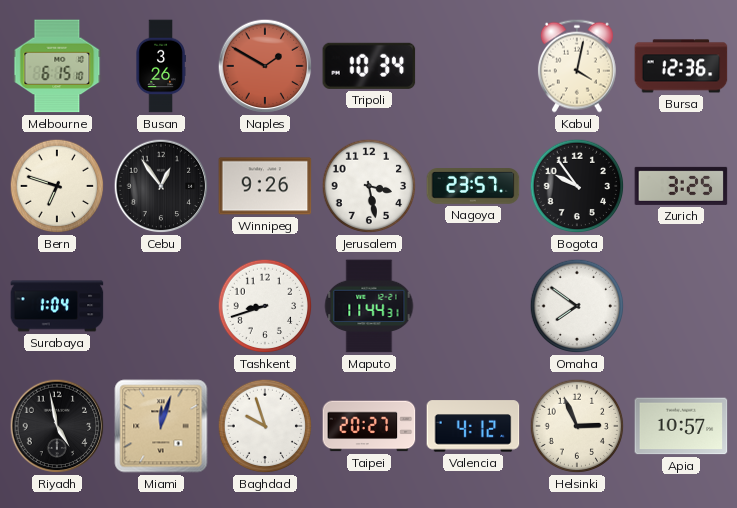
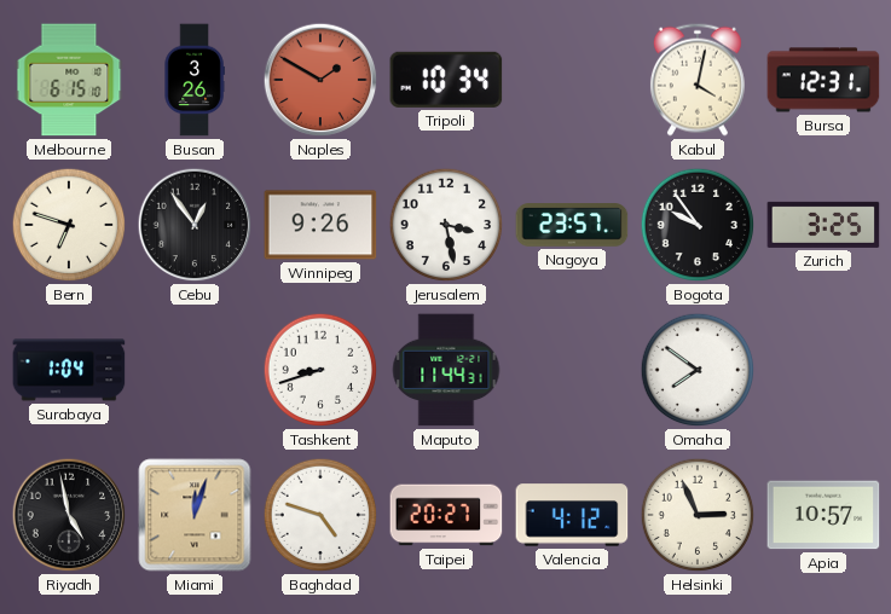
Bursa: 12:36 -> 12:31
Baghdad: 9:57 -> 4:48
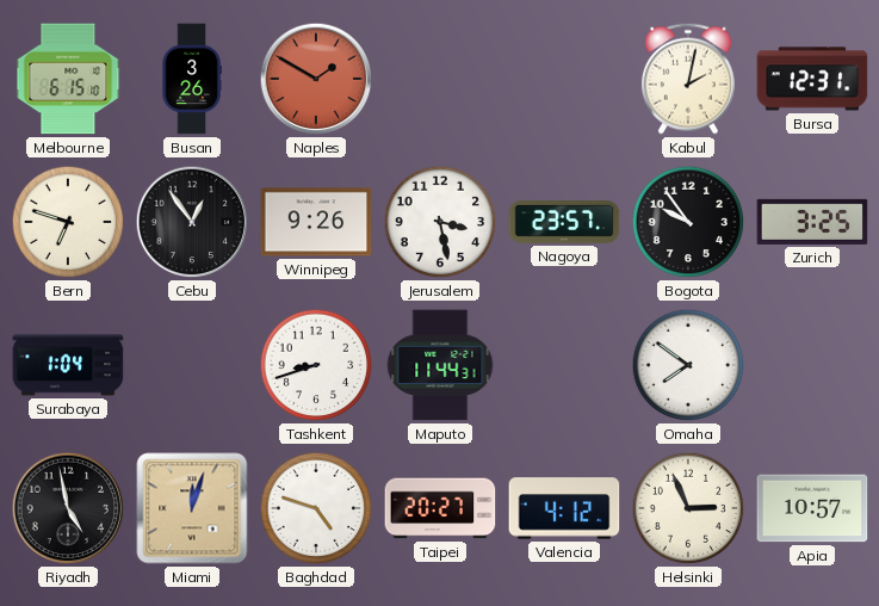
Tripoli: 10:34 -> none
Kabul: 4:02 -> 2:02
